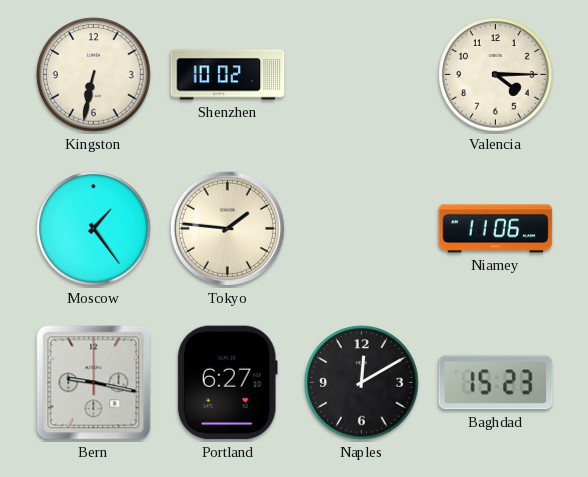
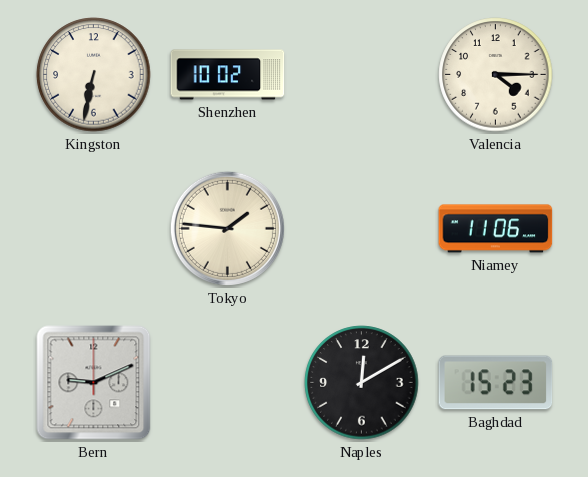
Moscow: 1:24 -> none
Bern: 9:17 -> 9:11
Portland: 6:27 -> none
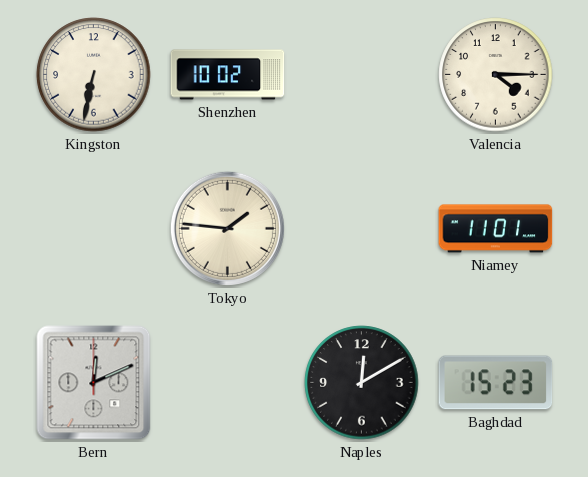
Niamey: 11:06 -> 11:01
Bern: 9:11 -> 12:11
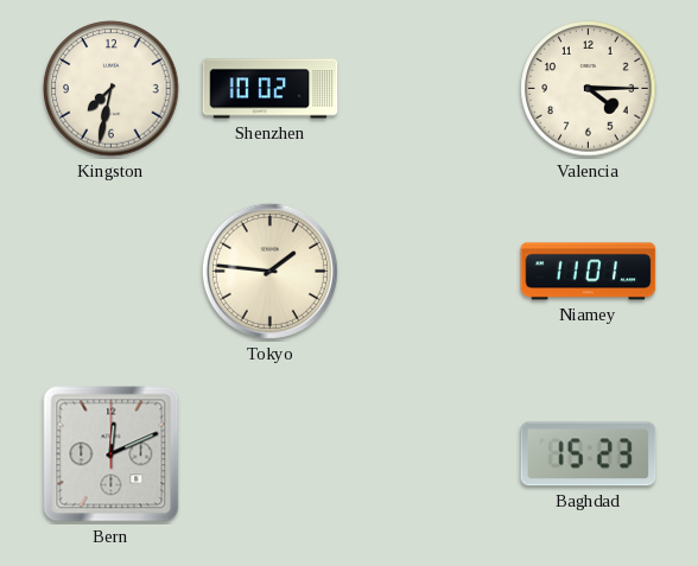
Kingston: 6:32 -> 7:32
Naples: 12:10 -> none
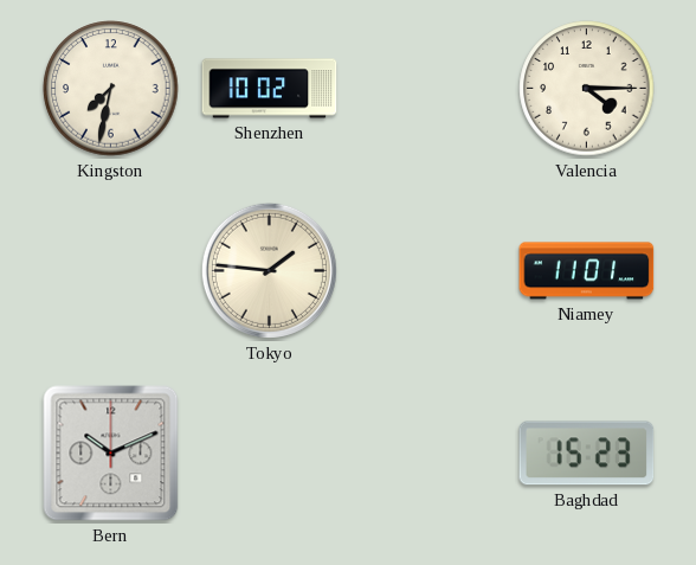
Bern: 12:11 -> 10:11
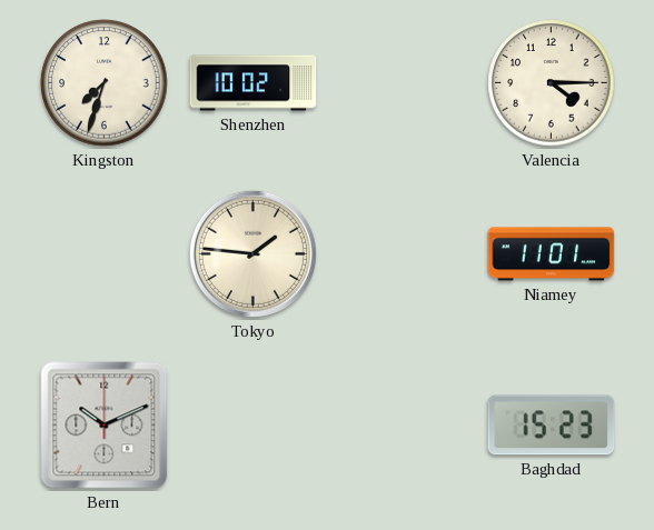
Kingston: 7:32 -> 7:33
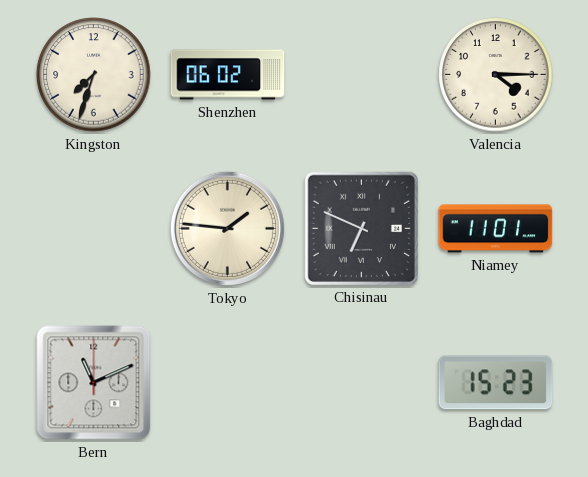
Shenzhen: 10:02 -> 06:02
Chisinau: none -> 6:49
Bern: 10:11 -> 11:11
